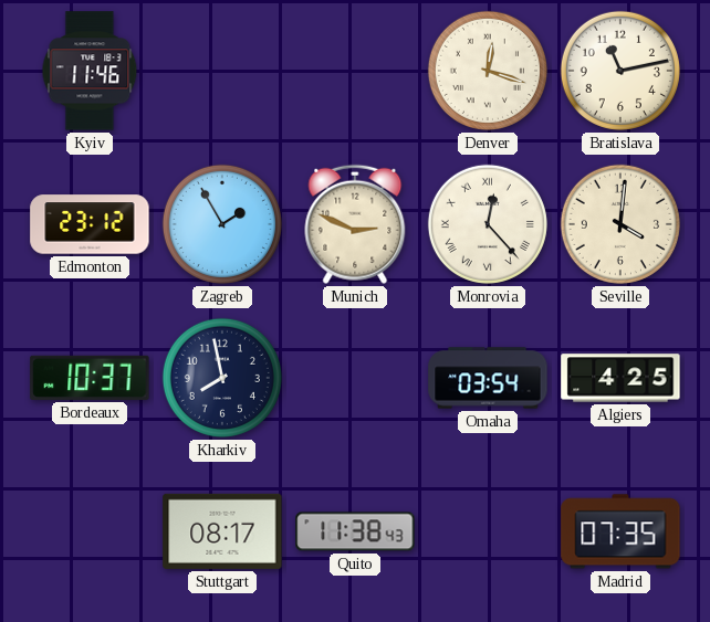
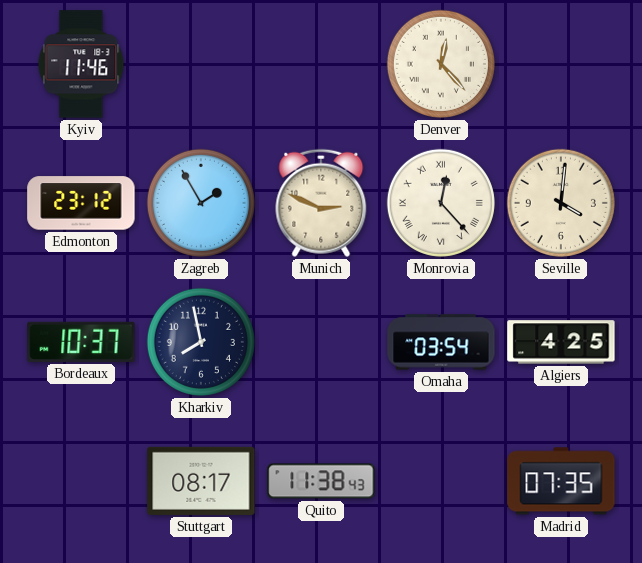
Denver: 12:18 -> 12:23
Bratislava: 11:13 -> none
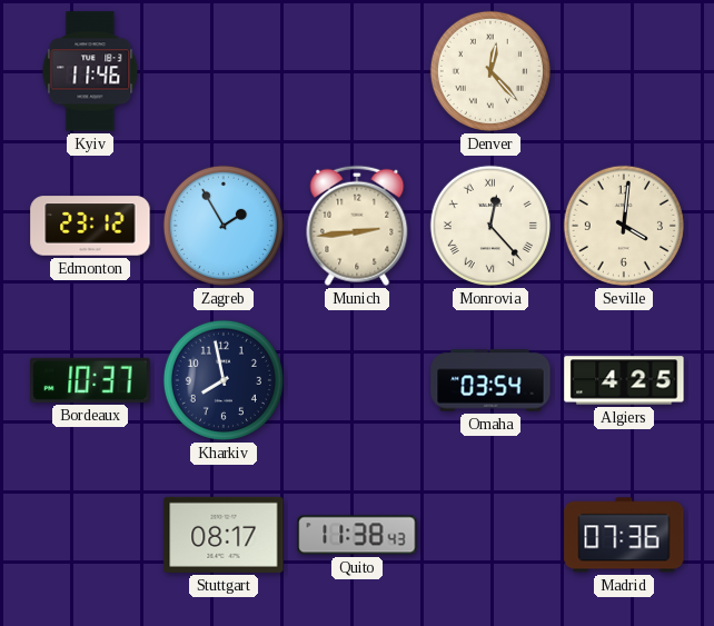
Munich: 2:49 -> 2:44
Madrid: 07:35 -> 07:36
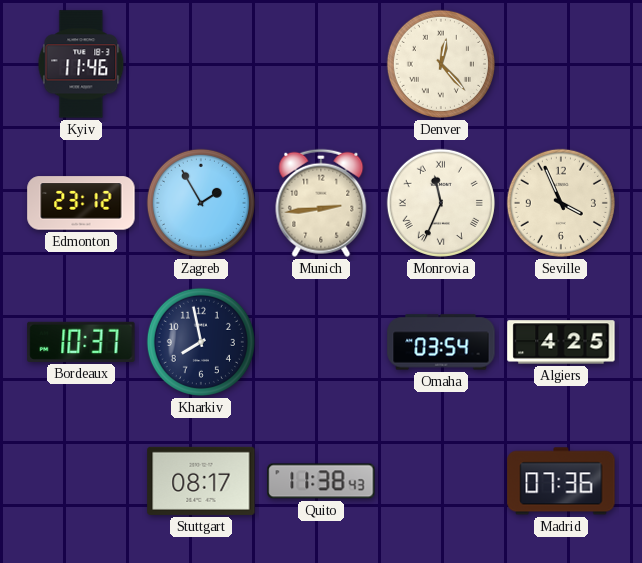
Monrovia: 12:23 -> 11:34
Seville: 4:01 -> 3:56
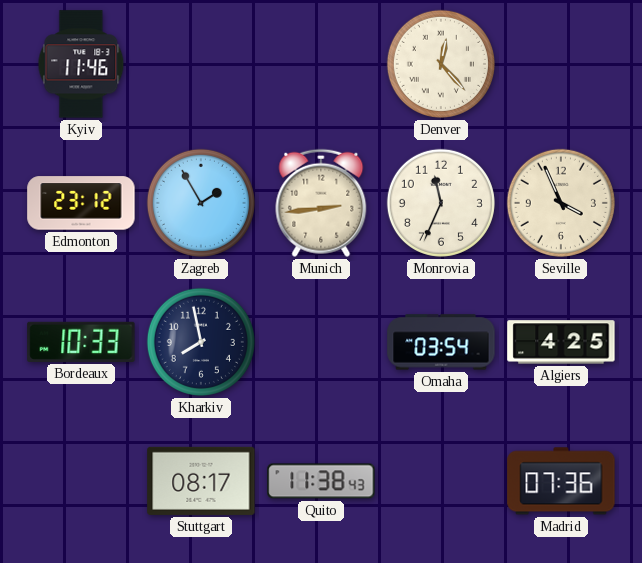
Monrovia numerals: Roman -> Arabic
Bordeaux: 10:37 -> 10:33
